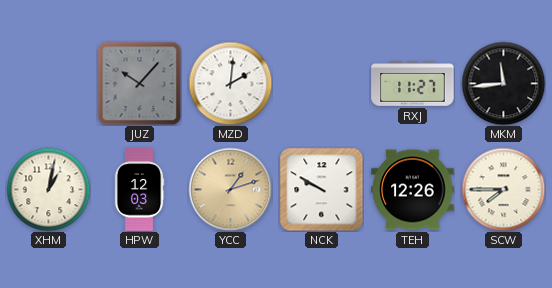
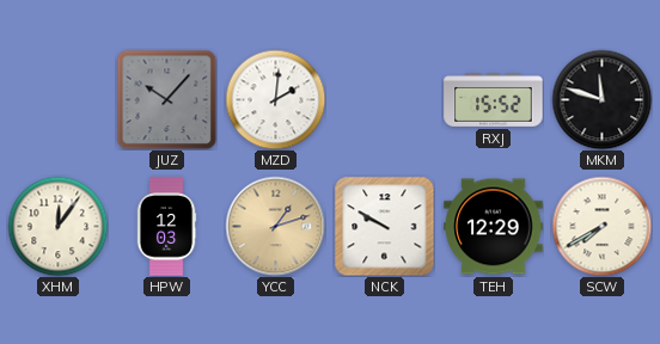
RXJ: 11:27 -> 15:52
MKM: 11:44 -> 11:48
XHM: 1:02 -> 12:06
TEH: 12:26 -> 12:29
SCW: 7:45 -> 7:40
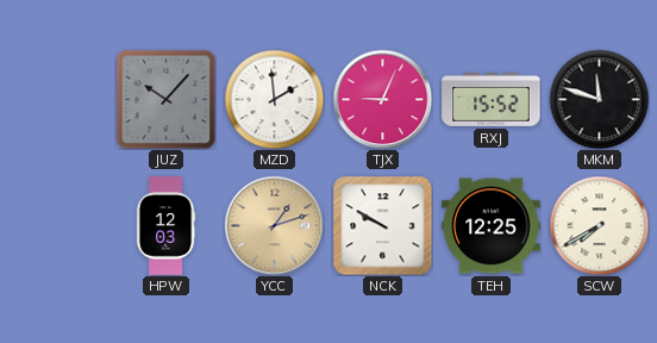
MZD: 2:01 -> 1:59
TJX: none -> 9:04
XHM: 12:06 -> none
TEH: 12:29 -> 12:25
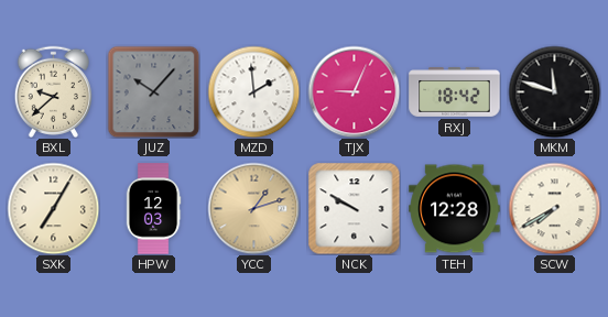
BXL: none -> 9:38
RXJ: 15:52 -> 18:42
SXK: none -> 7:05
TEH: 12:25 -> 12:28
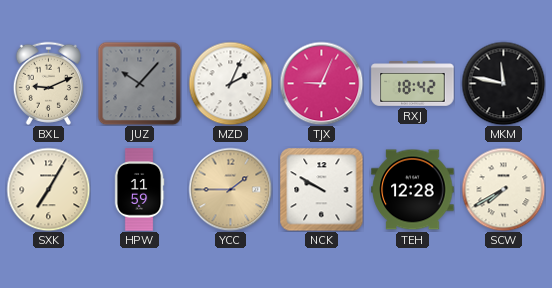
BXL: 9:38 -> 9:11
MZD: 1:59 -> 2:04
MKM: 11:48 -> 11:47
HPW: 12:03 -> 11:59
YCC: 1:12 -> 1:45
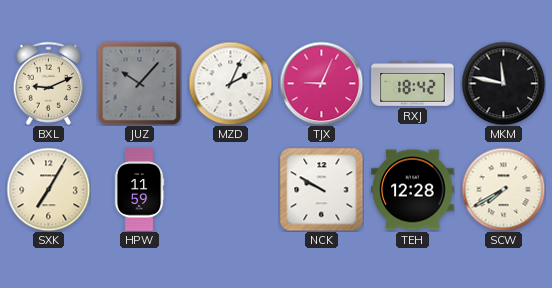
YCC: 1:45 -> none
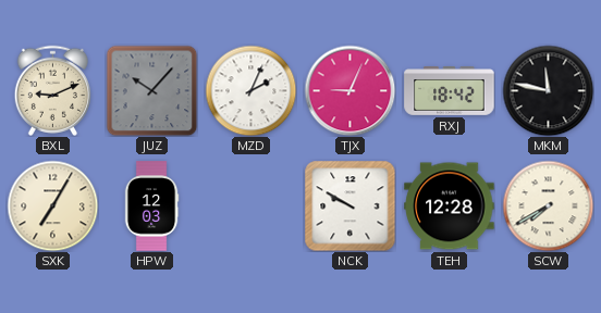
HPW: 11:59 -> 12:03
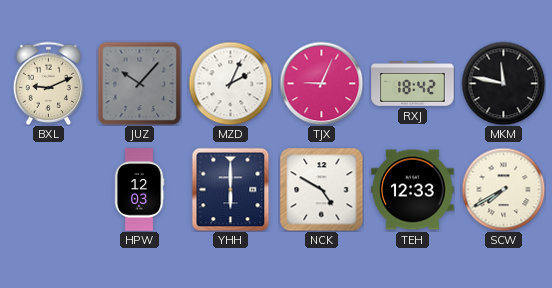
SXK: 7:05 -> none
YHH: none -> 6:00
NCK: 9:50 -> 4:50
TEH: 12:28 -> 12:33
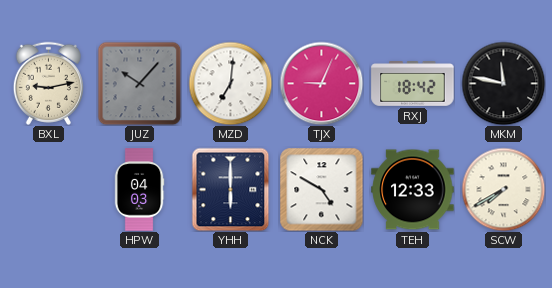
BXL: 9:11 -> 9:13
MZD: 2:04 -> 7:01
HPW: 12:03 -> 04:03
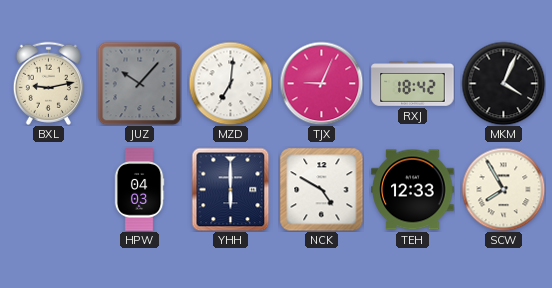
MKM: 11:47 -> 4:04
SCW: 7:40 -> 7:55
